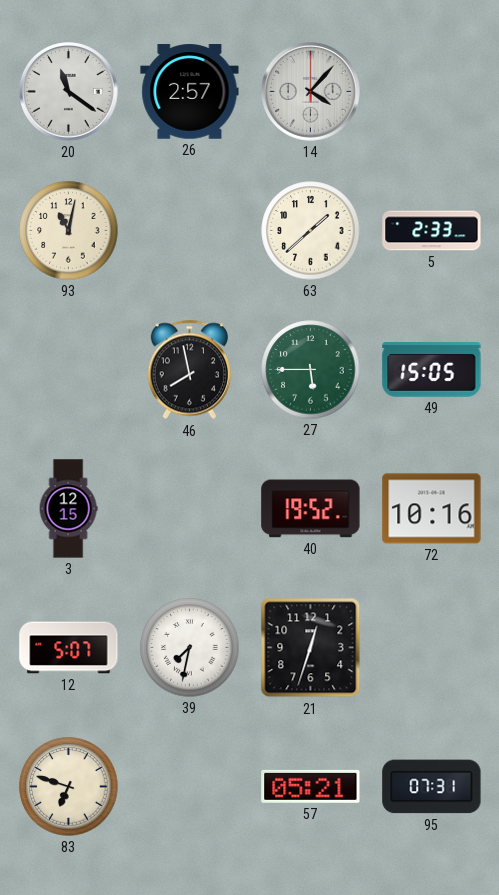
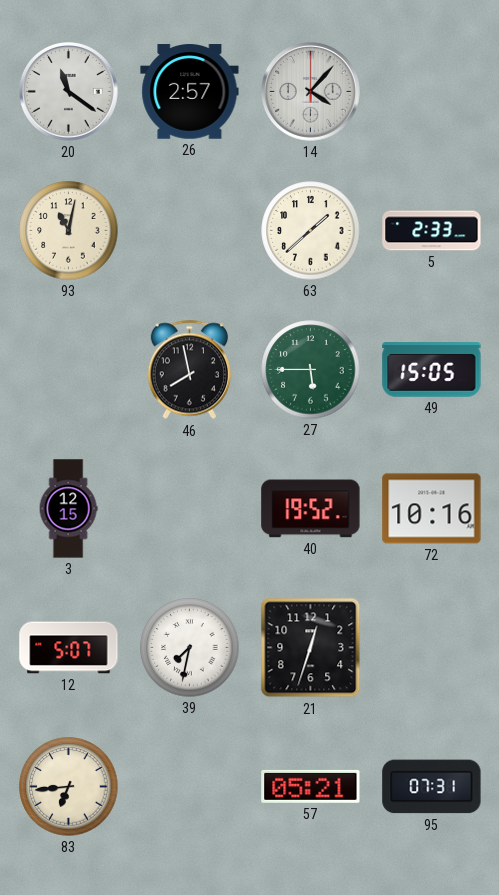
83: 6:48 -> 6:44
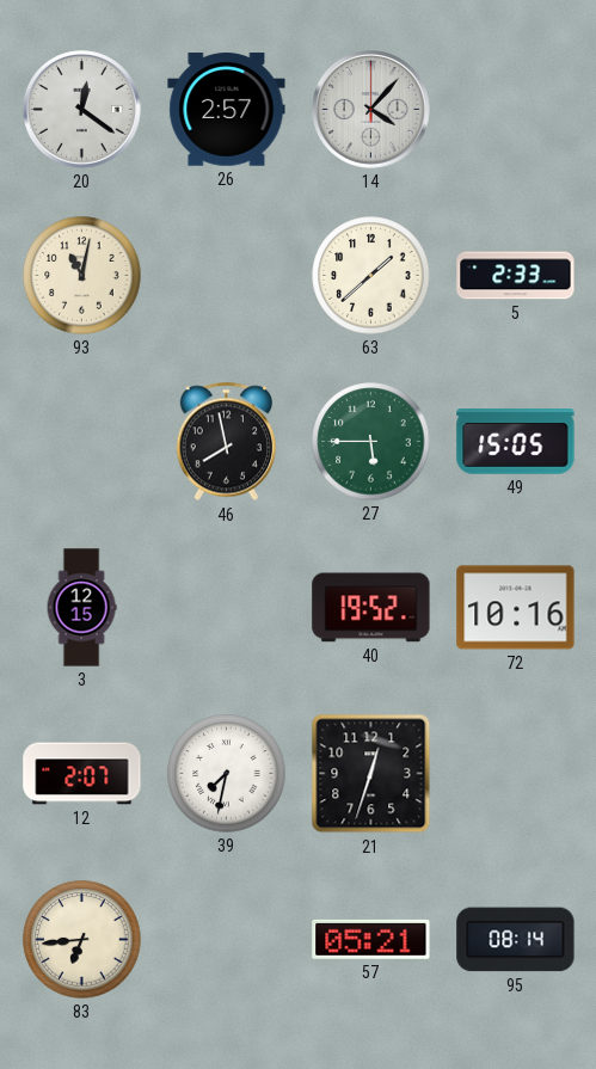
20: 11:21 -> 12:21
12: 5:07 -> 2:07
95: 07:31 -> 08:14
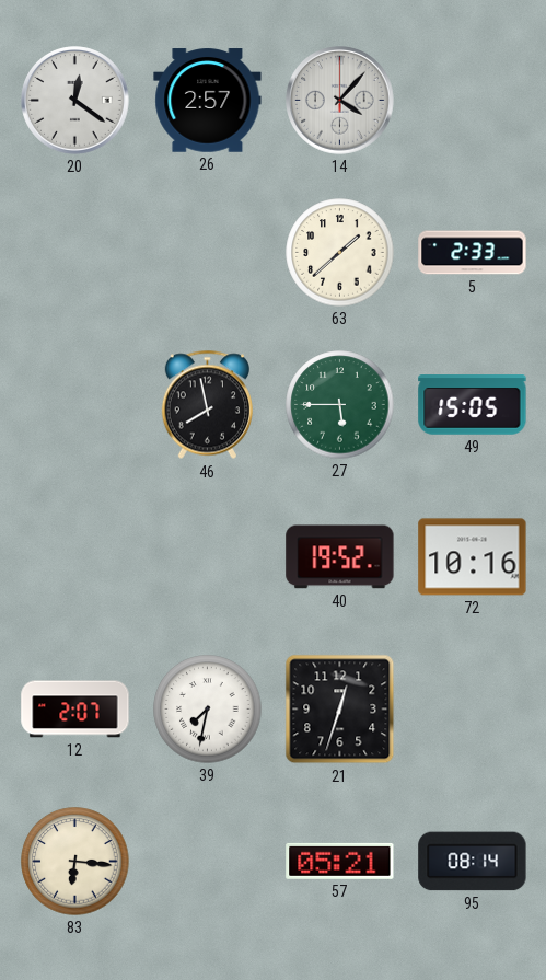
93: 11:02 -> none
3: 12:15 -> none
83: 6:44 -> 6:16
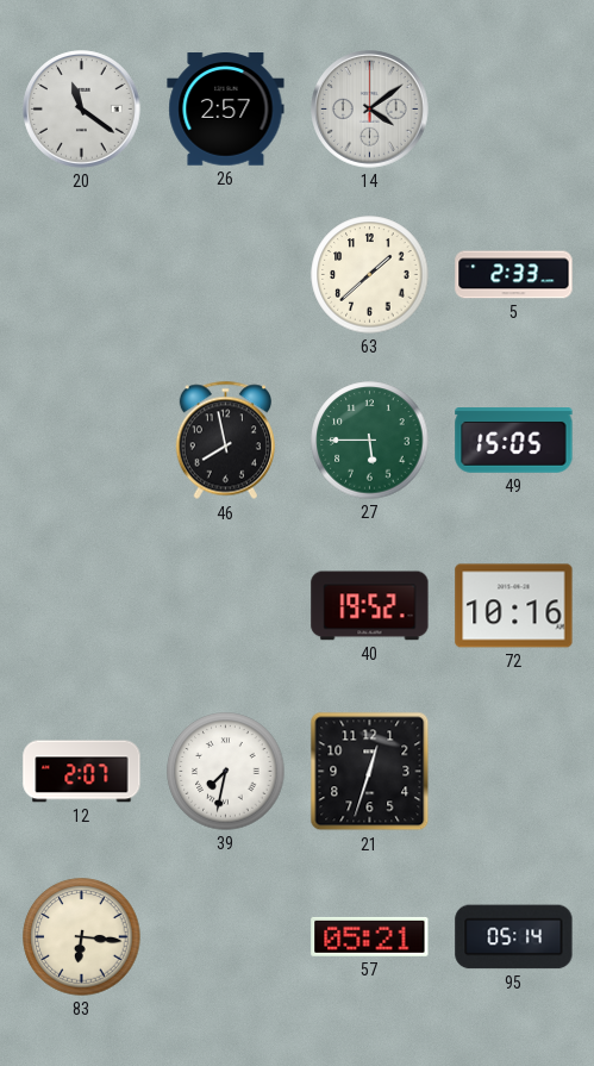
20: 12:21 -> 11:21
14: 4:07 -> 4:09
95: 08:14 -> 05:14
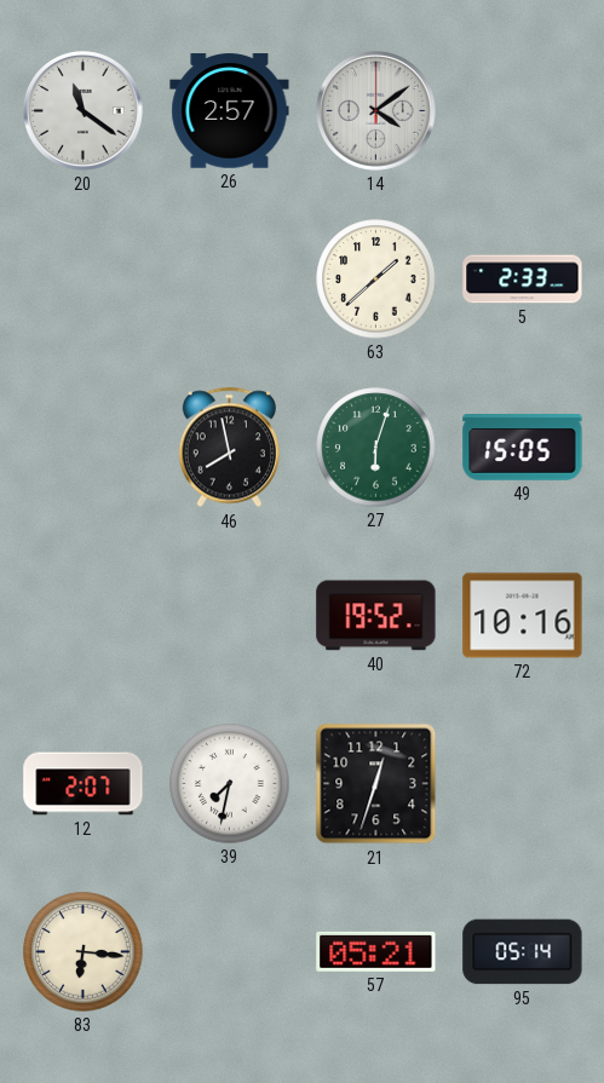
27: 5:45 -> 6:03
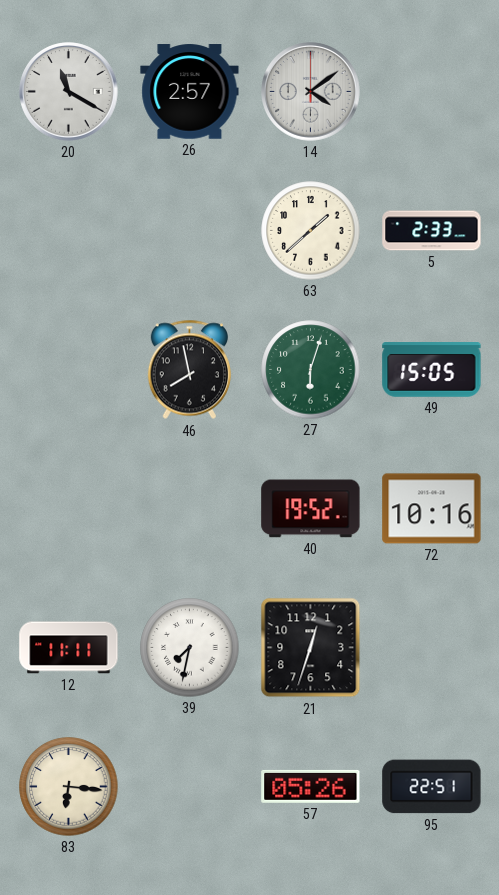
20: 11:21 -> 11:20
12: 2:07 -> 11:11
57: 05:21 -> 05:26
95: 05:14 -> 22:51
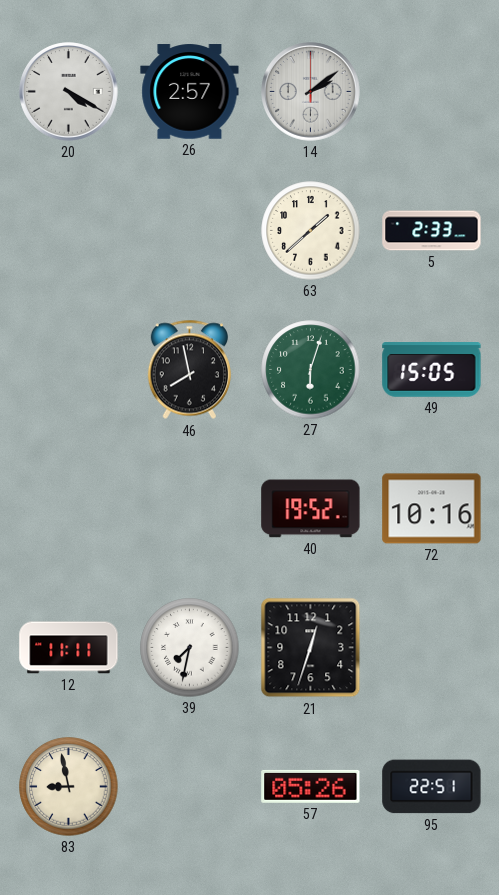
20: 11:20 -> 4:20
14: 4:09 -> 2:09
83: 6:16 -> 8:58
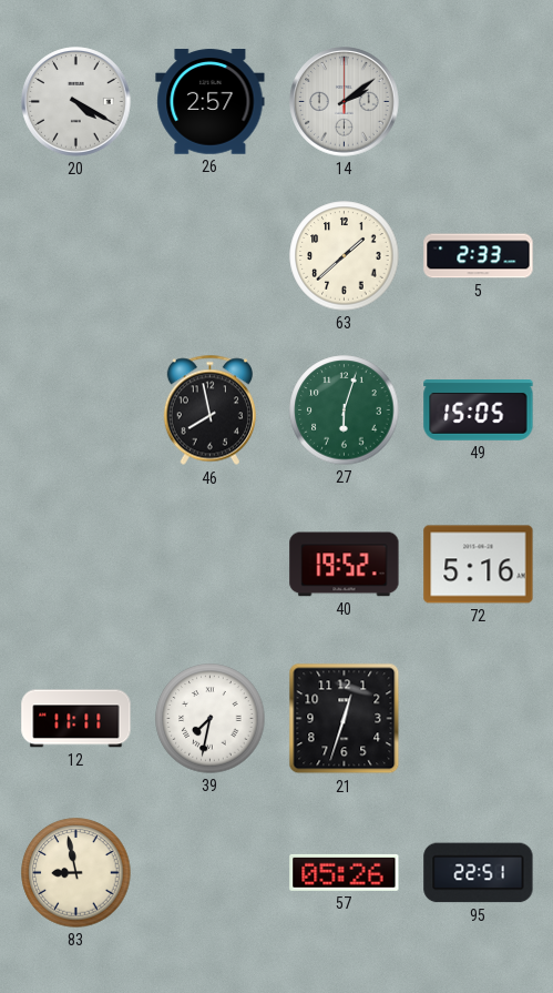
72: 10:16 -> 5:16
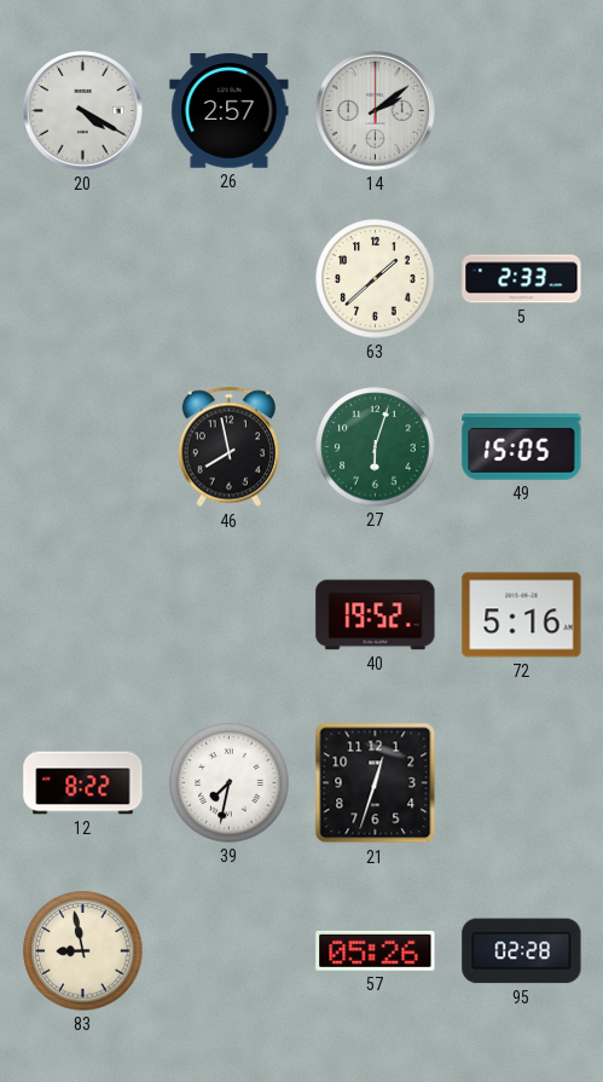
12: 11:11 -> 8:22
95: 22:51 -> 02:28
